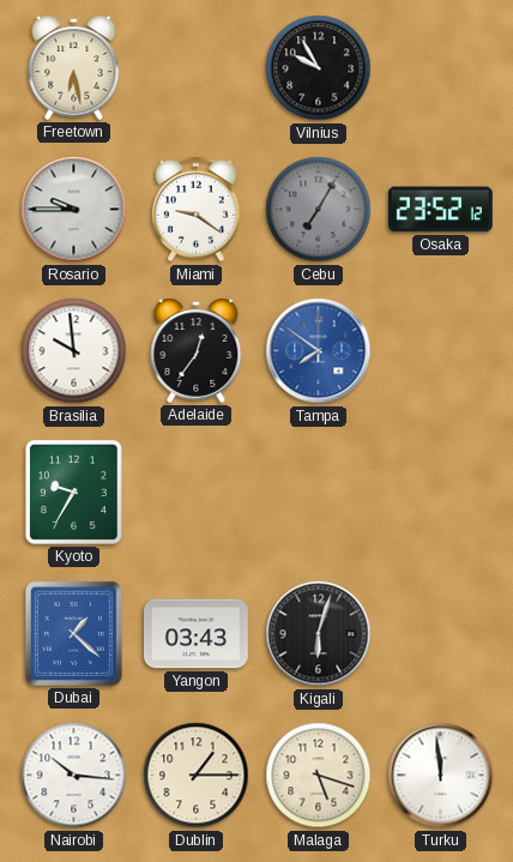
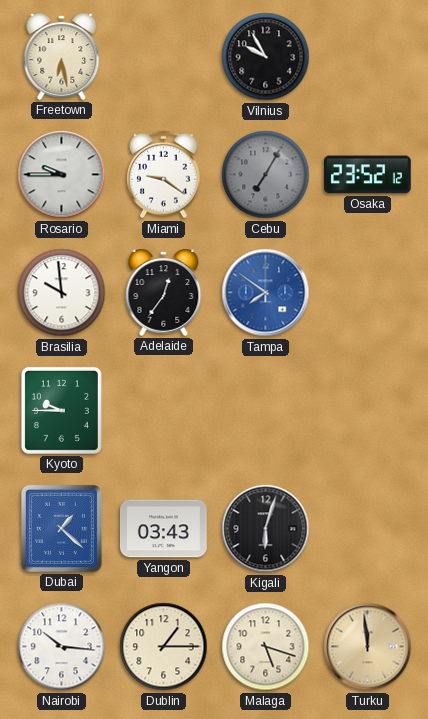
Kyoto: 9:35 -> 9:45
Turku dial: white -> champagne
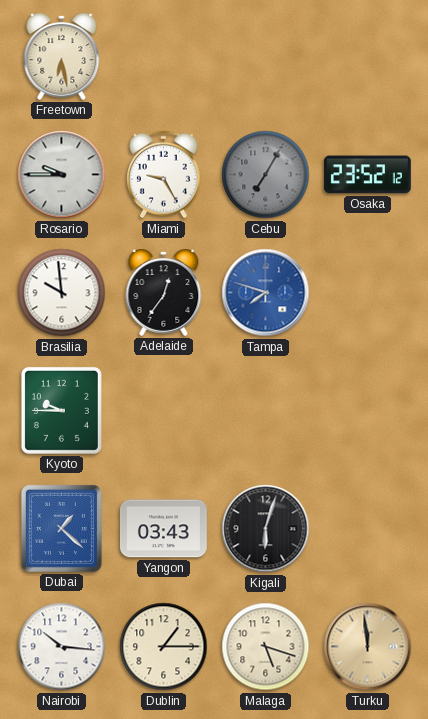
Vilnius: 9:55 -> none
Miami: 9:21 -> 9:25
Tampa: 7:51 -> 7:48
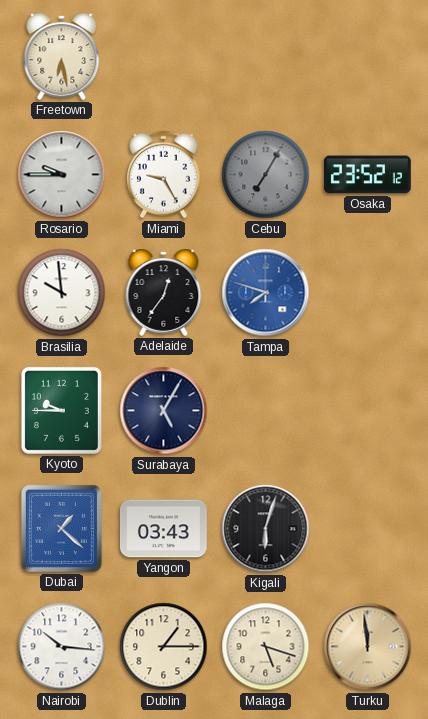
Surabaya: none -> 5:05
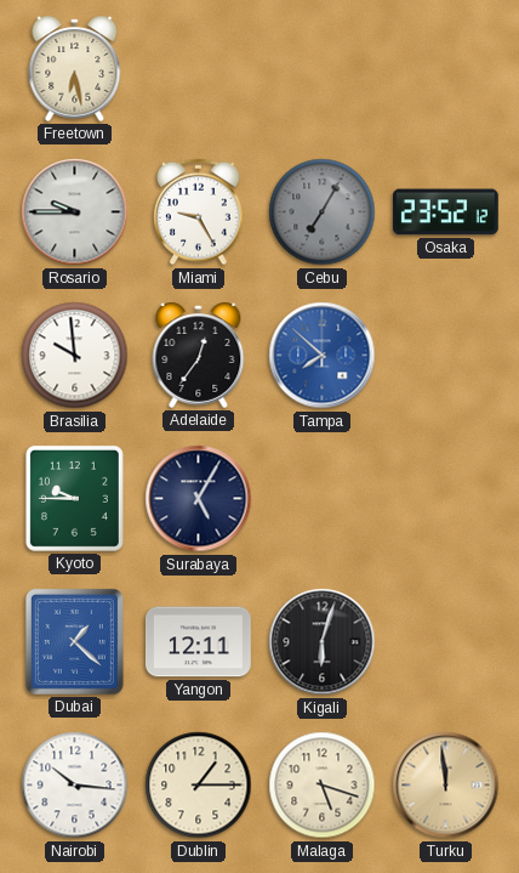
Tampa: 7:48 -> 7:52
Yangon: 03:43 -> 12:11
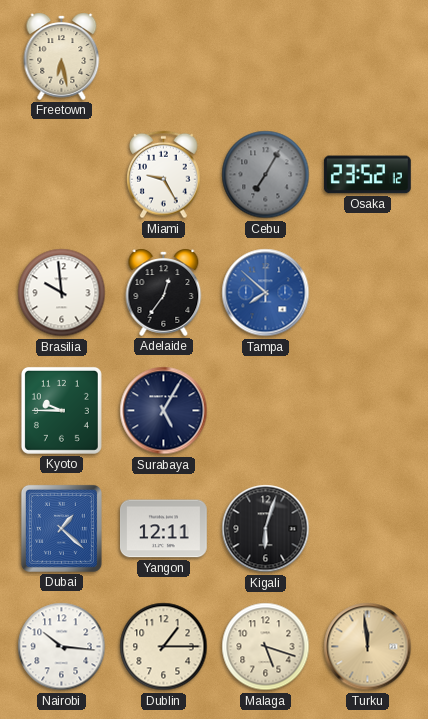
Rosario: 9:45 -> none
